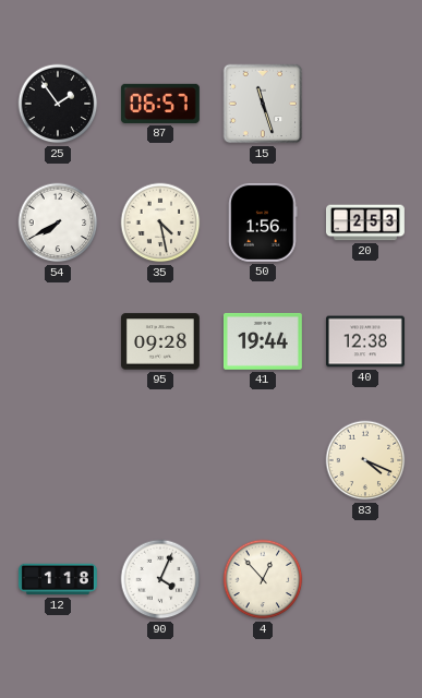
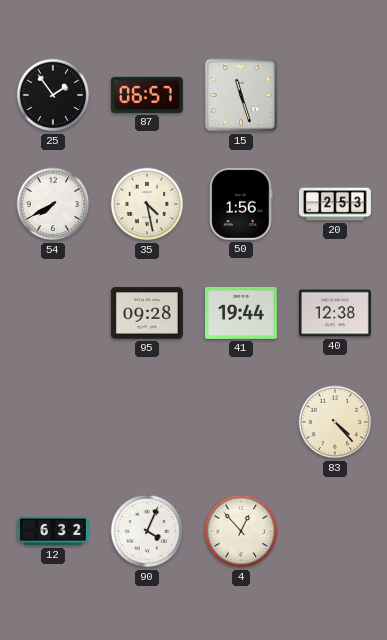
83: 4:19 -> 4:23
12: 1:18 -> 6:32
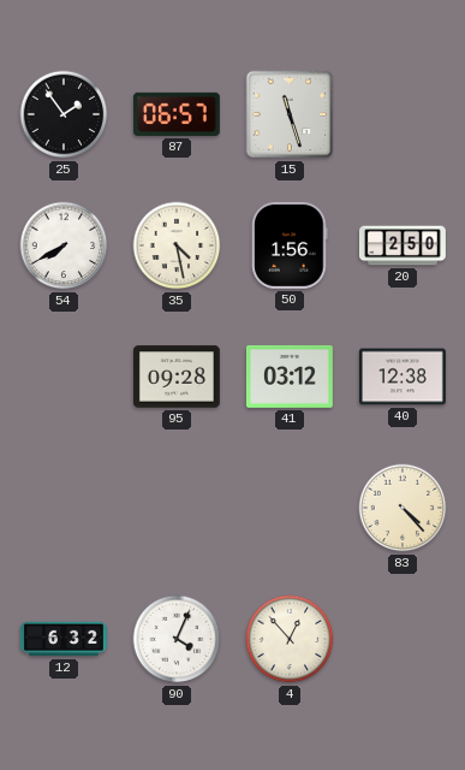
20: 2:53 -> 2:50
41: 19:44 -> 03:12
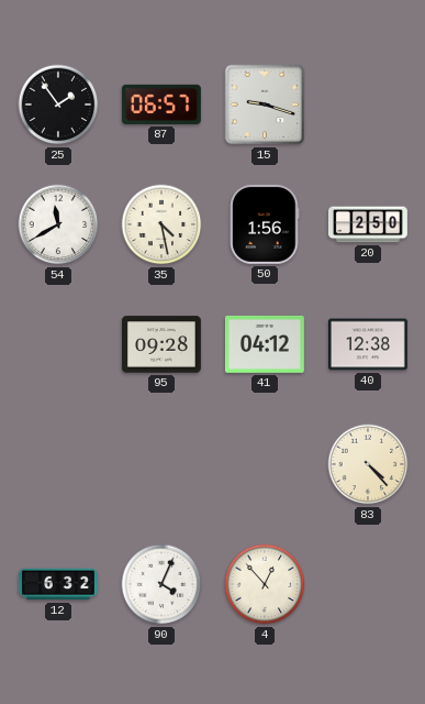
15: 11:27 -> 9:18
54: 7:40 -> 11:40
41: 03:12 -> 04:12
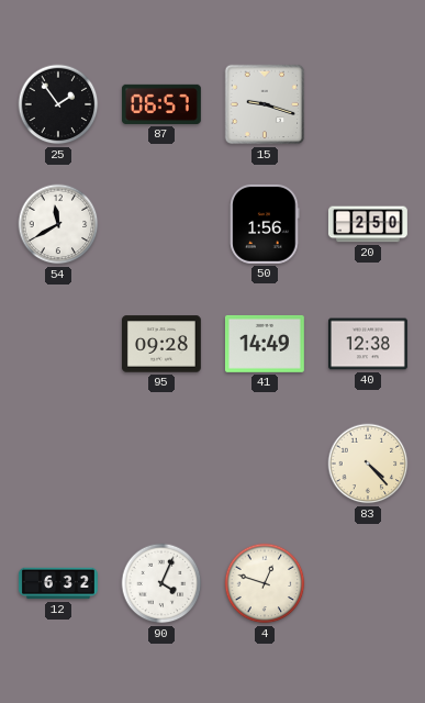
35: 4:28 -> none
41: 04:12 -> 14:49
4: 12:53 -> 12:48
